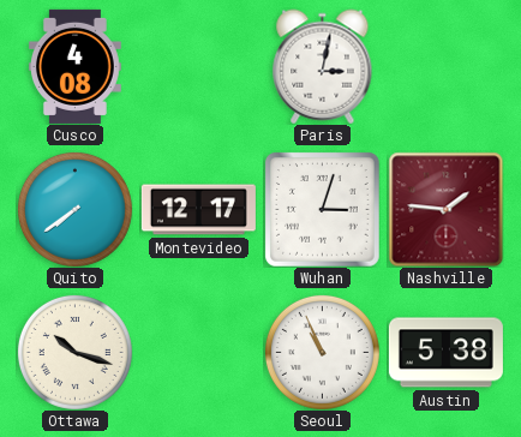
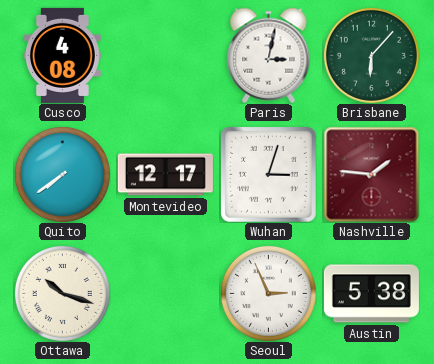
Brisbane: none -> 6:07
Seoul: 10:56 -> 2:56
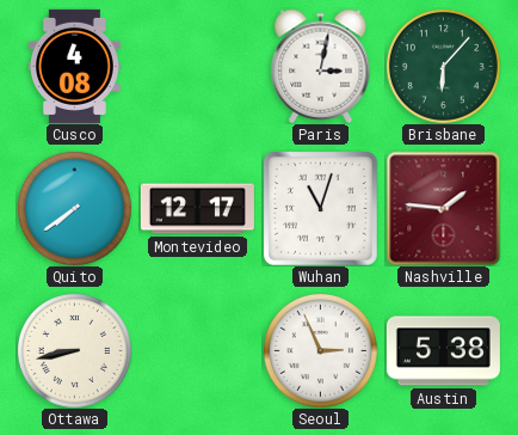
Wuhan: 3:03 -> 11:03
Ottawa: 10:18 -> 8:43
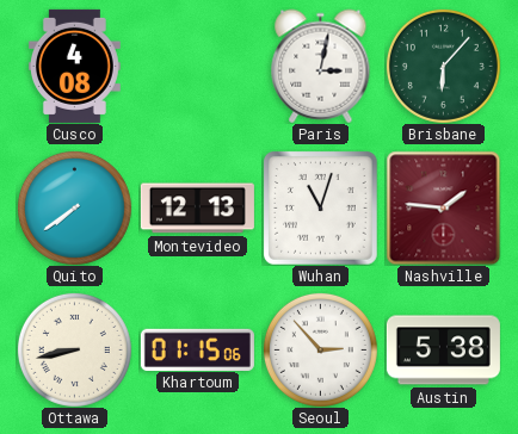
Montevideo: 12:17 -> 12:13
Khartoum: none -> 01:15
Seoul: 2:56 -> 2:53
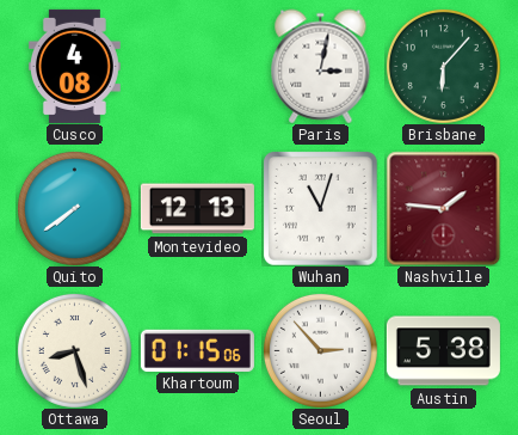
Ottawa: 8:43 -> 8:27
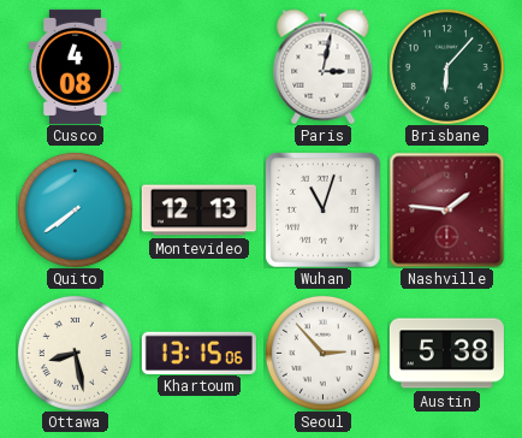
Ottawa: 8:27 -> 8:28
Khartoum: 01:15 -> 13:15
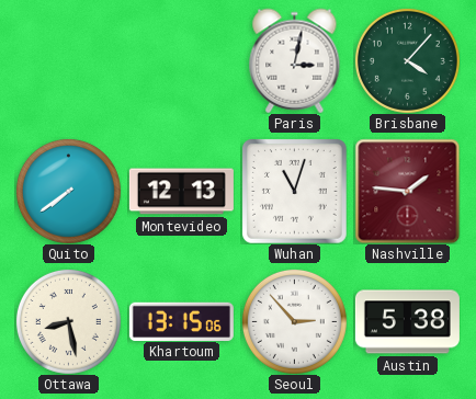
Cusco: 4:08 -> none
Brisbane: 6:07 -> 4:07
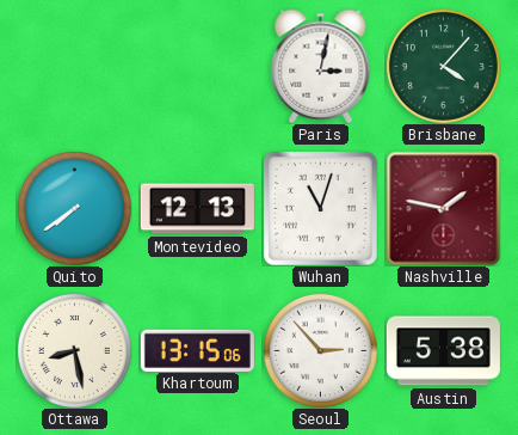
Nashville: 1:46 -> 1:47
